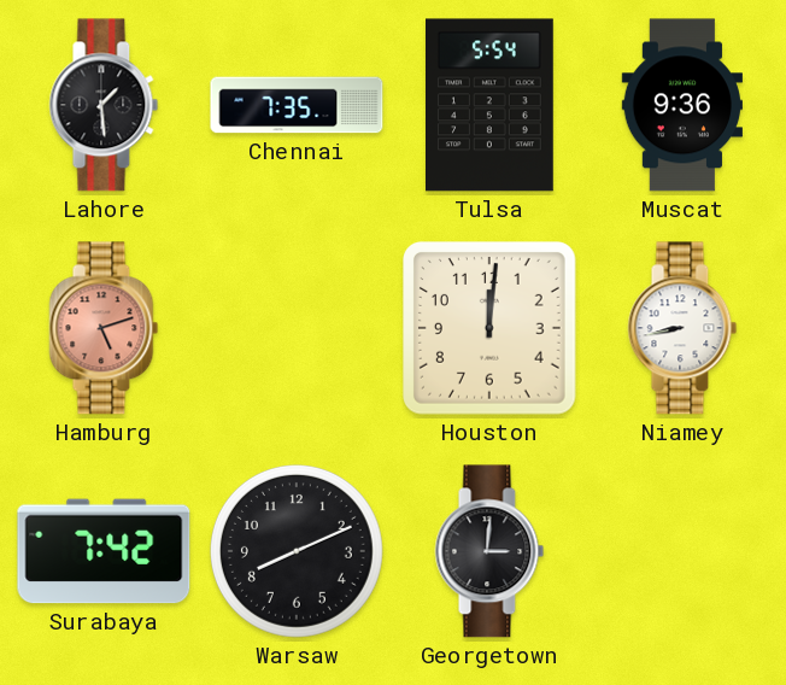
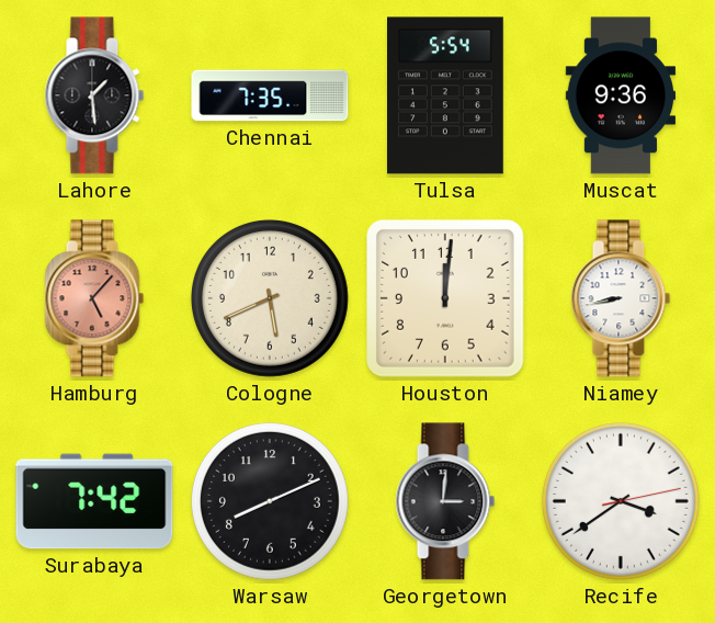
Hamburg: 5:12 -> 5:07
Cologne: none -> 5:41
Recife: none -> 3:39
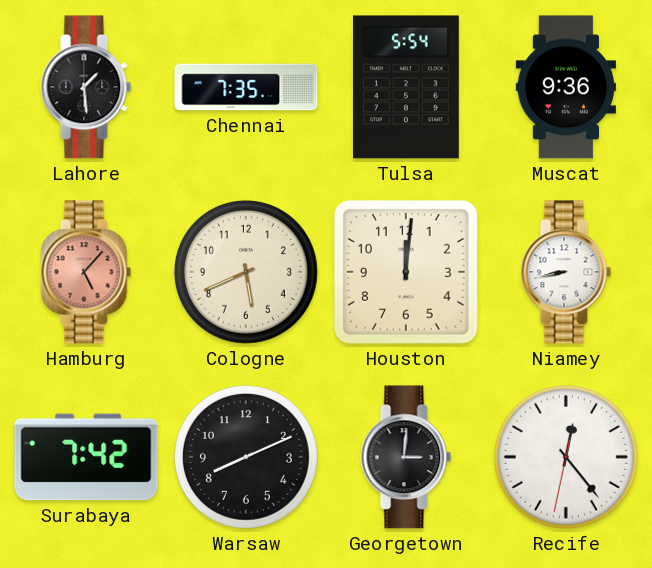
Recife: 3:39 -> 12:23
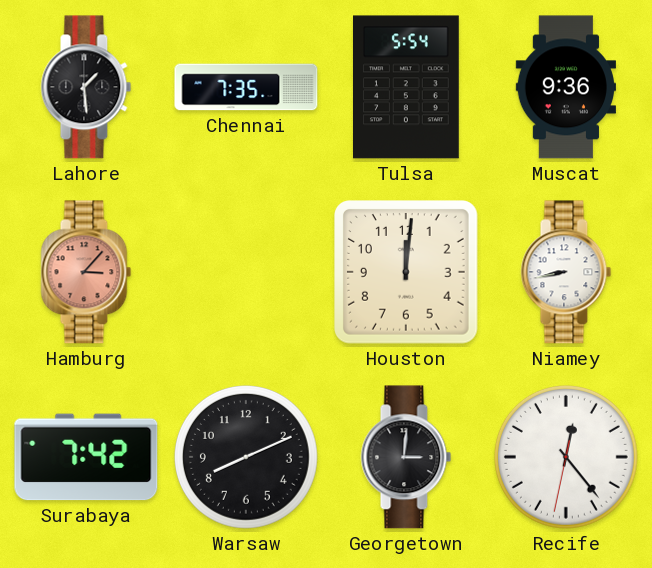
Hamburg: 5:07 -> 3:07
Cologne: 5:41 -> none
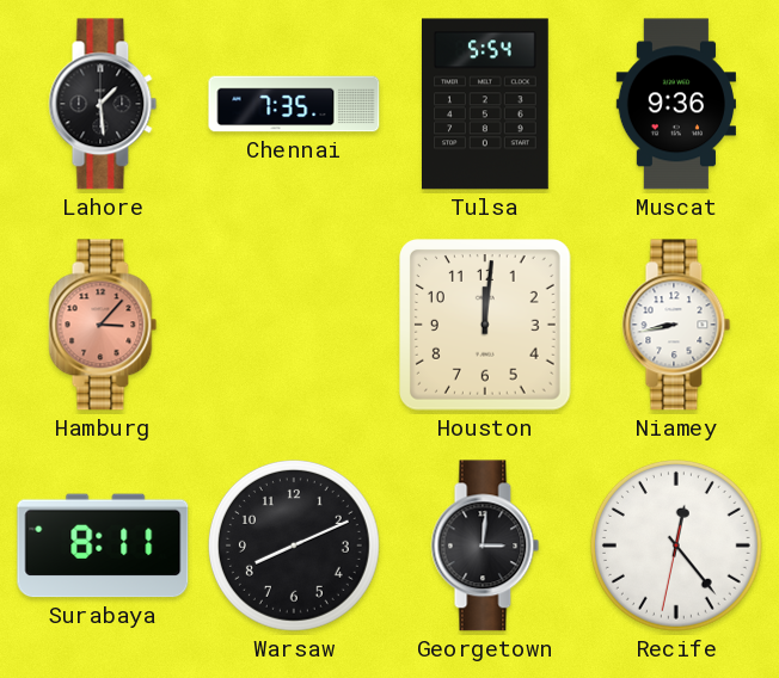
Surabaya: 7:42 -> 8:11
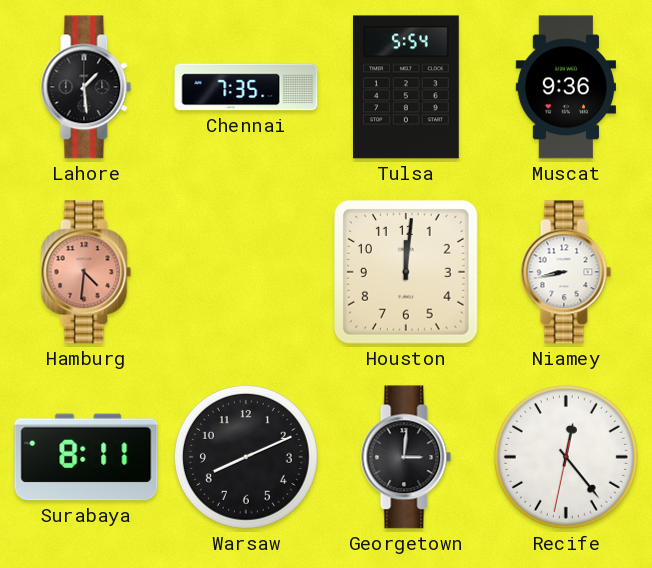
Hamburg: 3:07 -> 4:31
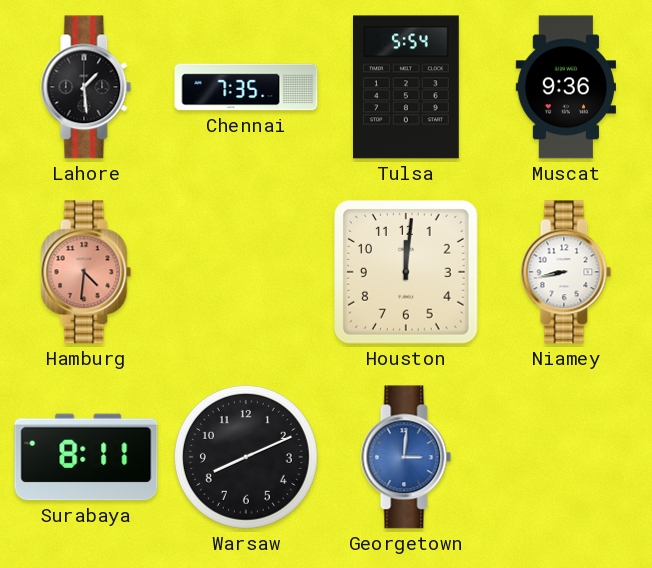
Georgetown dial: black -> blue
Recife: 12:23 -> none
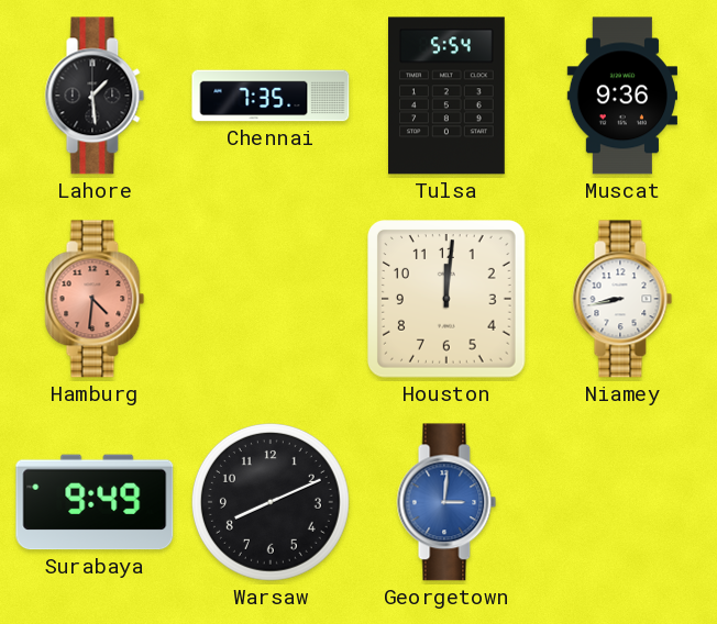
Surabaya: 8:11 -> 9:49
